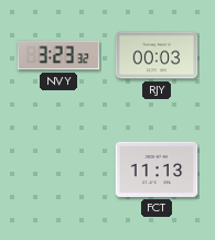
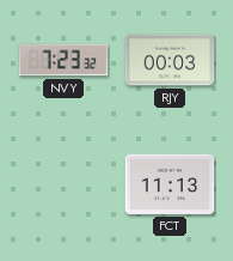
NVY: 3:23 -> 7:23
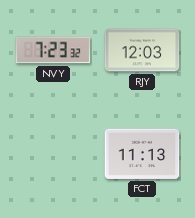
RJY: 00:03 -> 12:03
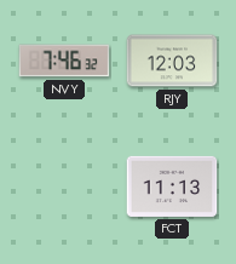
NVY: 7:23 -> 7:46
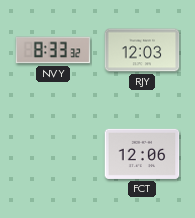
NVY: 7:46 -> 8:33
FCT: 11:13 -> 12:06
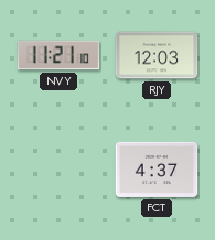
NVY: 8:33 -> 11:21
FCT: 12:06 -> 4:37
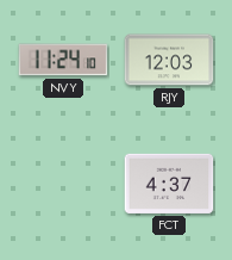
NVY: 11:21 -> 11:24
